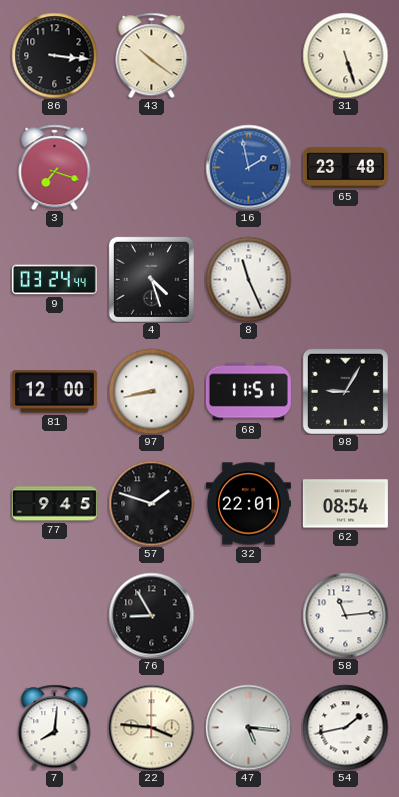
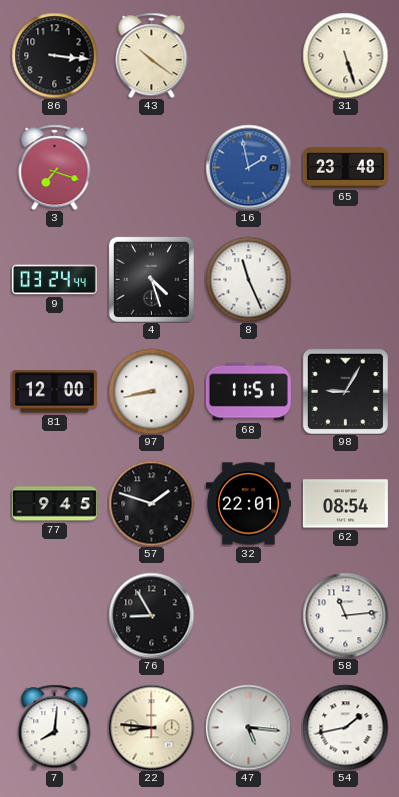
22: 3:46 -> 8:46
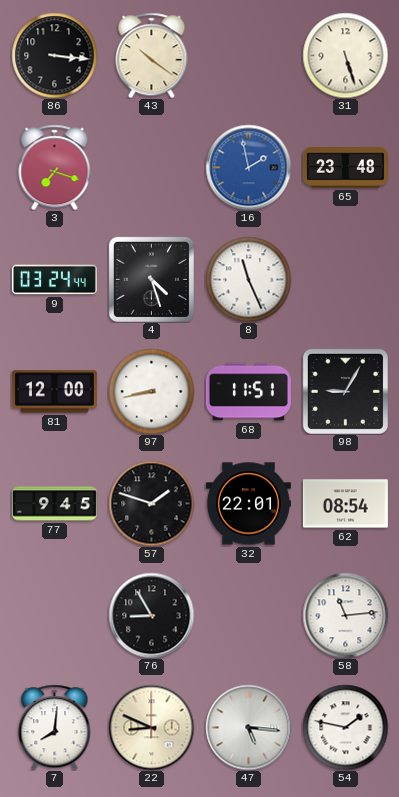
22: 8:46 -> 8:49
54: 1:43 -> 1:47
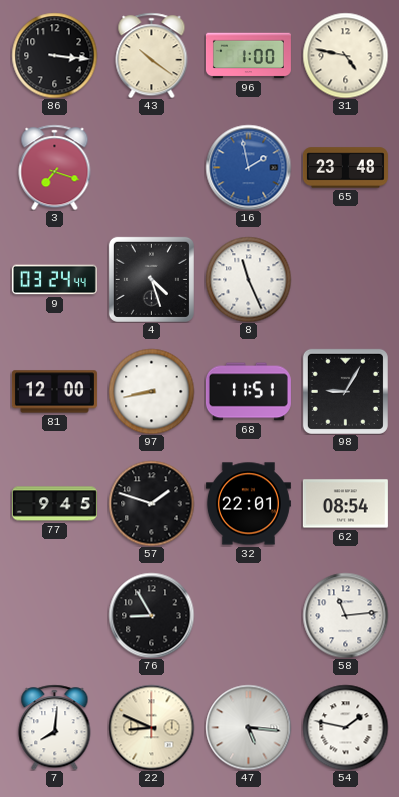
96: none -> 1:00
31: 5:27 -> 4:47
